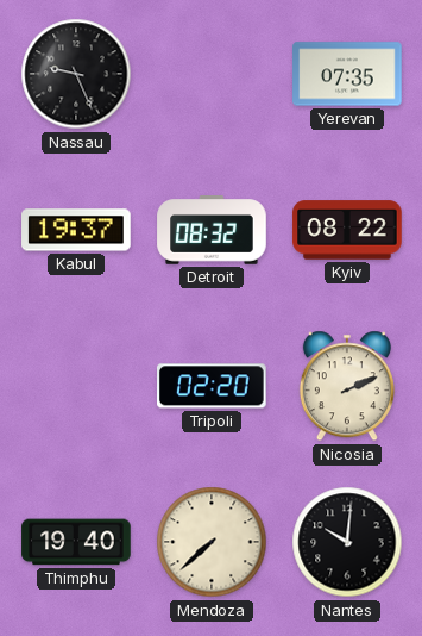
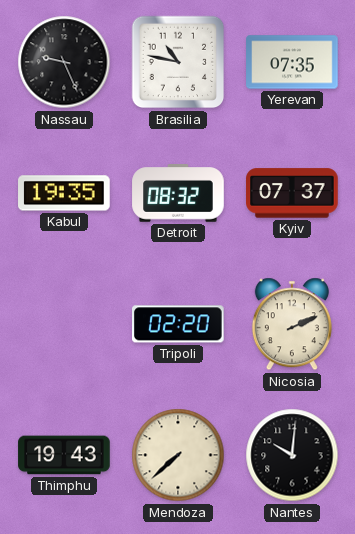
Brasilia: none -> 10:47
Kabul: 19:37 -> 19:35
Kyiv: 08:22 -> 07:37
Thimphu: 19:40 -> 19:43
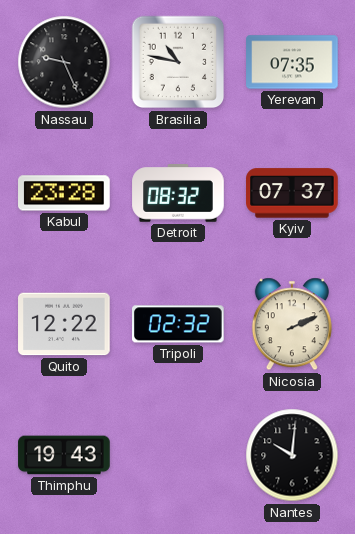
Kabul: 19:35 -> 23:28
Quito: none -> 12:22
Tripoli: 02:20 -> 02:32
Mendoza: 7:38 -> none
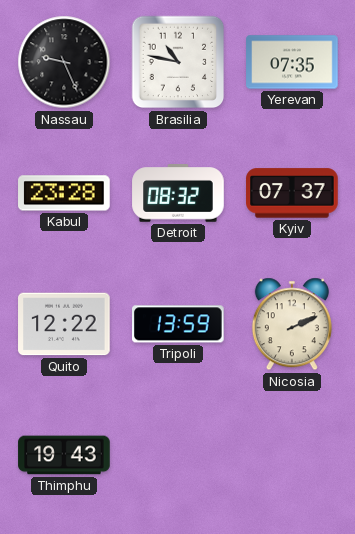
Tripoli: 02:32 -> 13:59
Nantes: 10:01 -> none
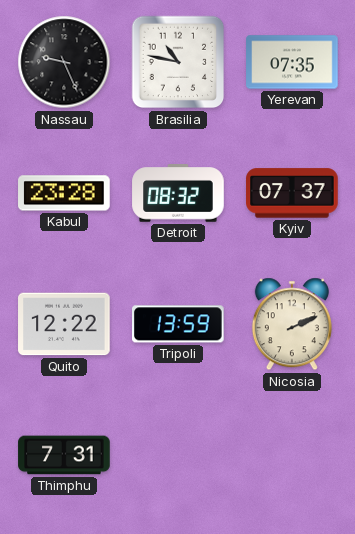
Thimphu: 19:43 -> 7:31
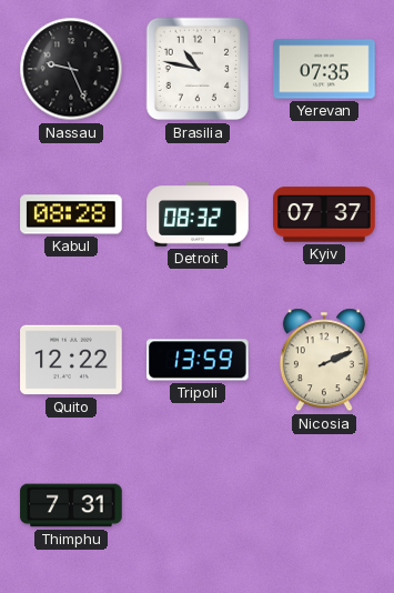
Kabul: 23:28 -> 08:28
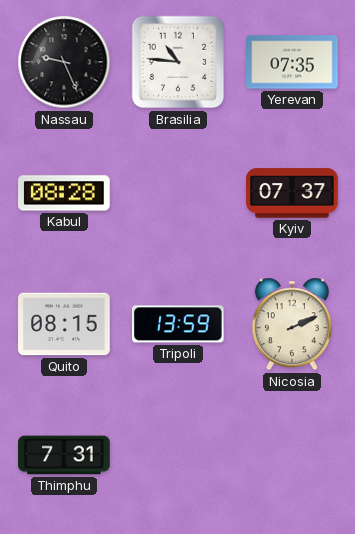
Brasilia: 10:47 -> 10:46
Detroit: 08:32 -> none
Quito: 12:22 -> 08:15
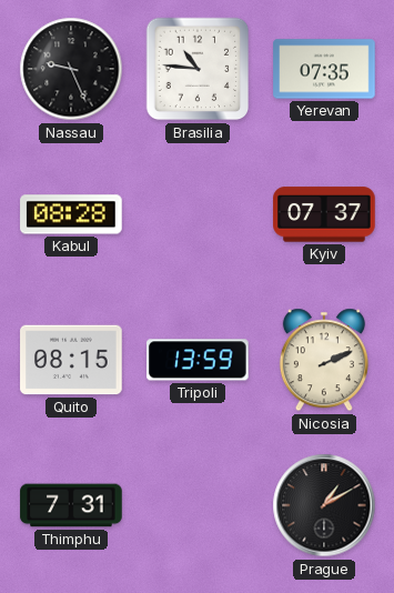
Prague: none -> 1:10
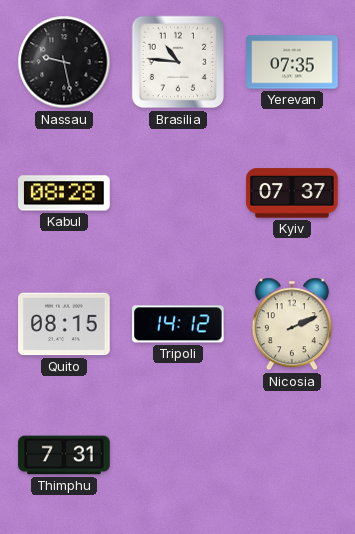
Nassau: 9:26 -> 9:28
Tripoli: 13:59 -> 14:12
Prague: 1:10 -> none
